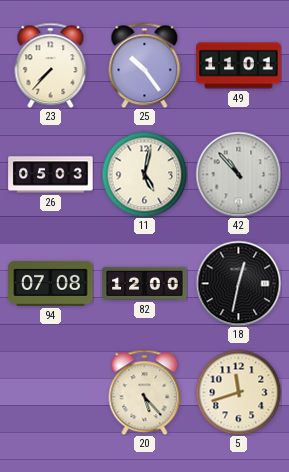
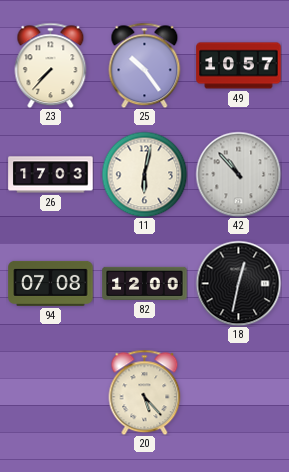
49: 11:01 -> 10:57
26: 05:03 -> 17:03
11: 5:02 -> 6:02
5: 11:42 -> none
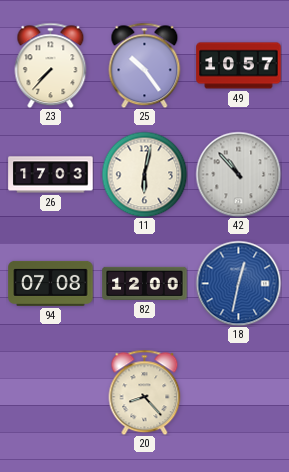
18 dial: black -> blue
20: 5:23 -> 8:23
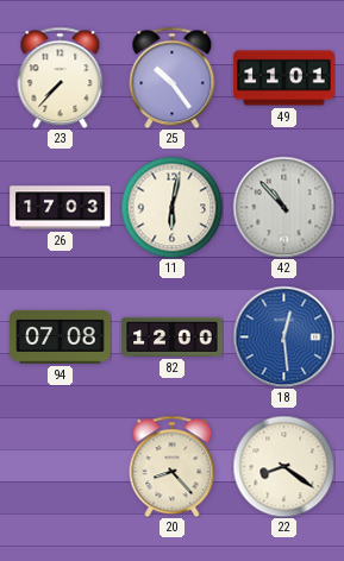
49: 10:57 -> 11:01
18: 12:32 -> 12:29
22: none -> 8:21
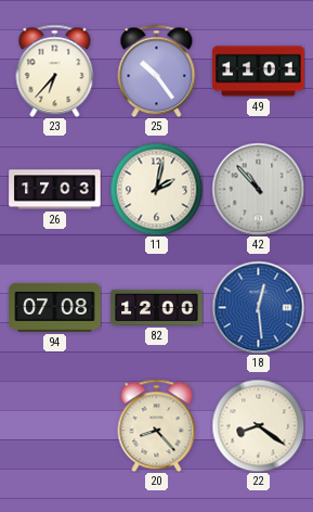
23: 7:37 -> 6:37
11: 6:02 -> 2:02
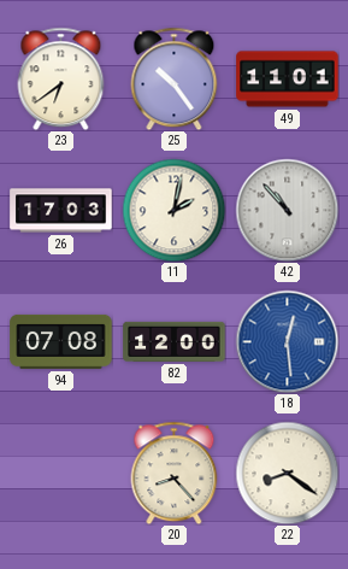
23: 6:37 -> 6:39
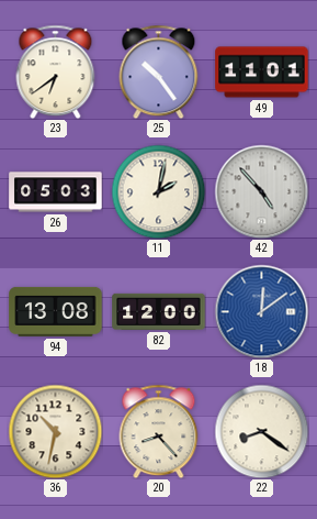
26: 17:03 -> 05:03
42: 10:53 -> 4:53
94: 07:08 -> 13:08
18: 12:29 -> 12:09
36: none -> 10:32
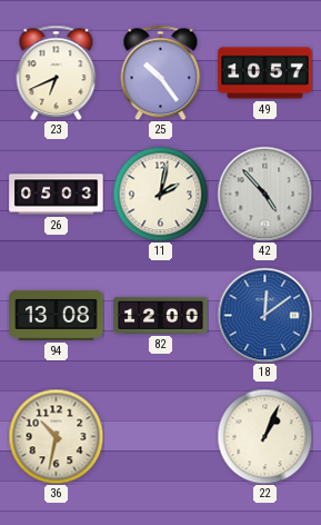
23: 6:39 -> 6:41
49: 11:01 -> 10:57
20: 8:23 -> none
22: 8:21 -> 1:04
